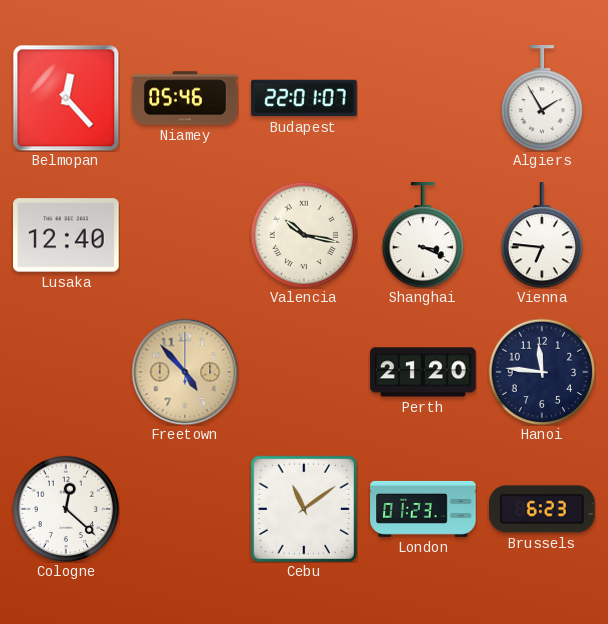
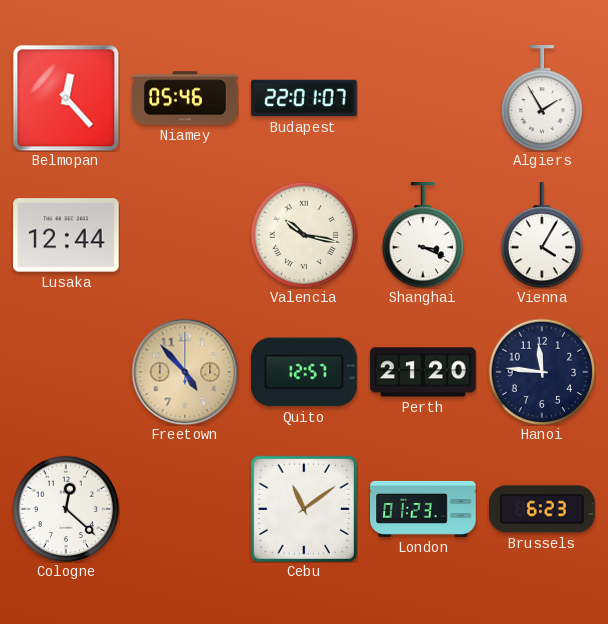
Lusaka: 12:40 -> 12:44
Vienna: 6:46 -> 4:05
Quito: none -> 12:57
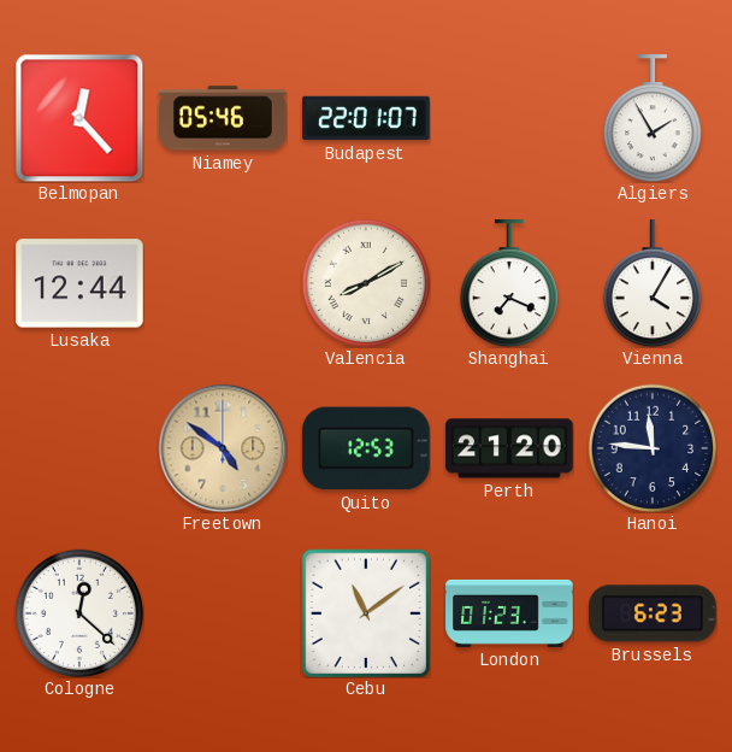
Valencia: 10:17 -> 8:10
Shanghai: 3:19 -> 7:19
Freetown: 4:53 -> 4:51
Quito: 12:57 -> 12:53
